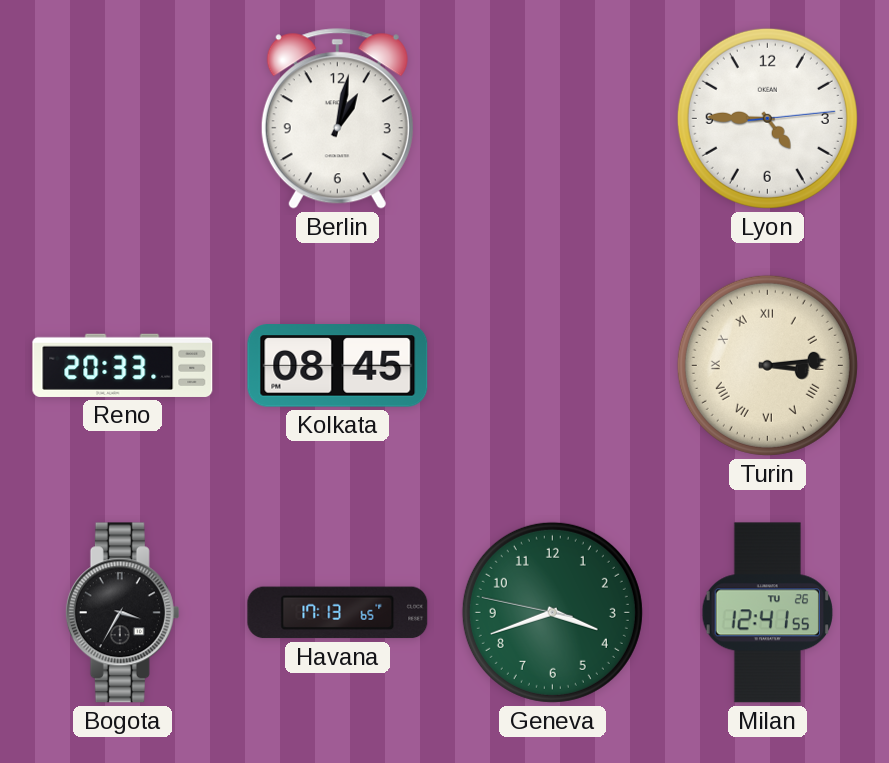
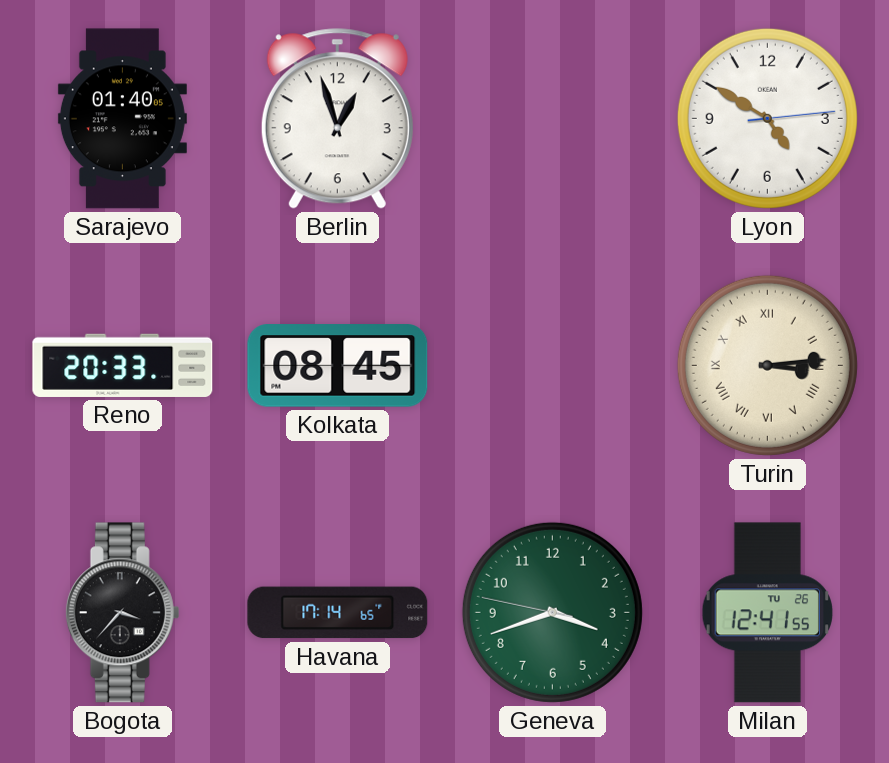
Sarajevo: none -> 01:40
Berlin: 1:02 -> 12:57
Lyon: 4:45 -> 4:50
Bogota: 3:35 -> 3:37
Havana: 17:13 -> 17:14
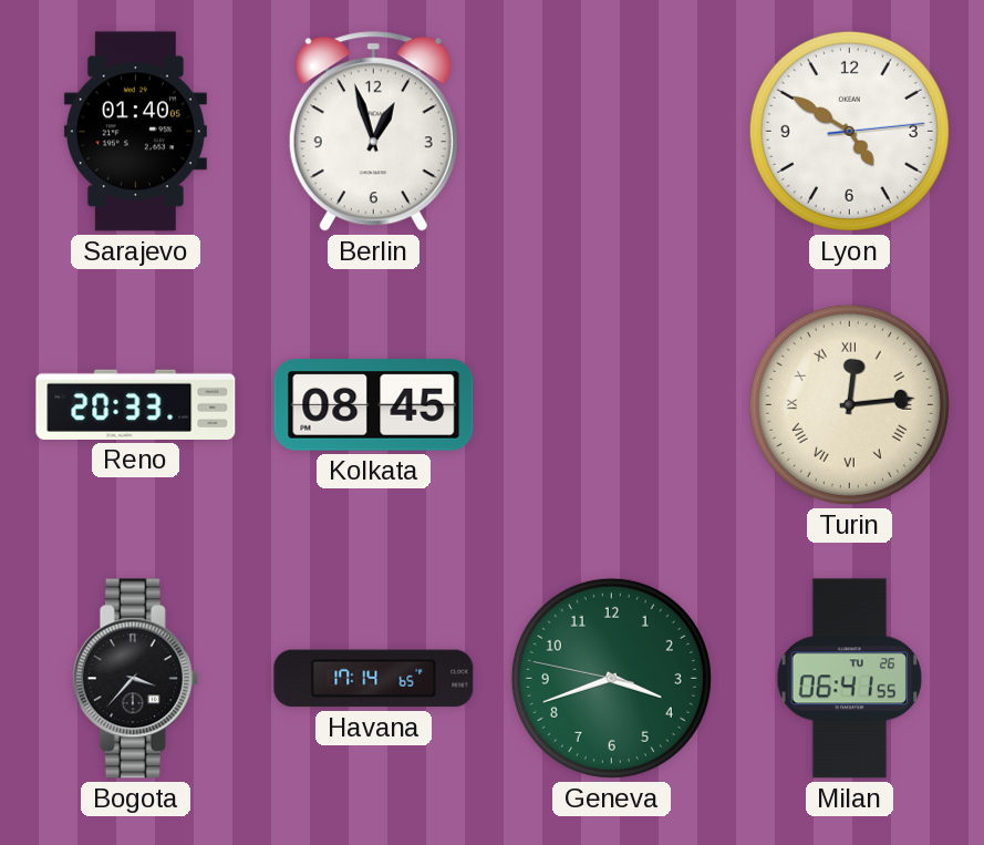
Turin: 3:14 -> 12:14
Milan: 12:41 -> 06:41
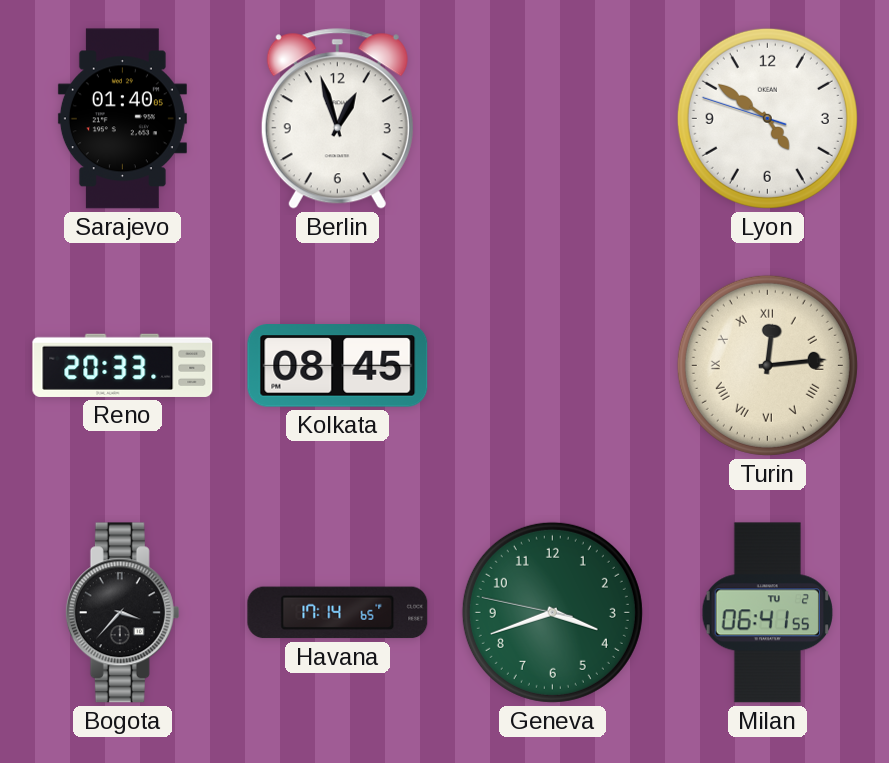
Lyon: 4:50:14 -> 4:50:48
Milan date: TU 26 -> TU 2
